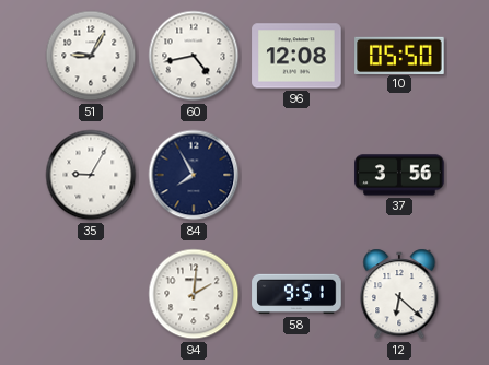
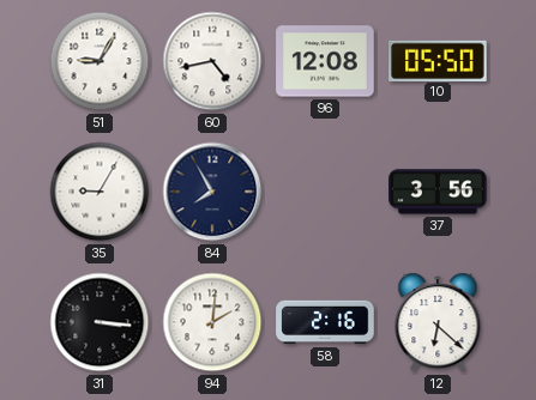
31: none -> 3:16
58: 9:51 -> 2:16
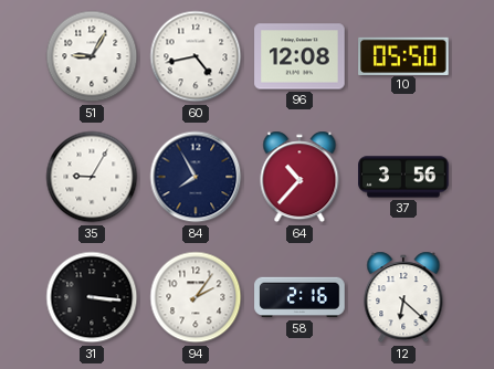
64: none -> 10:37
94: 2:01 -> 2:06
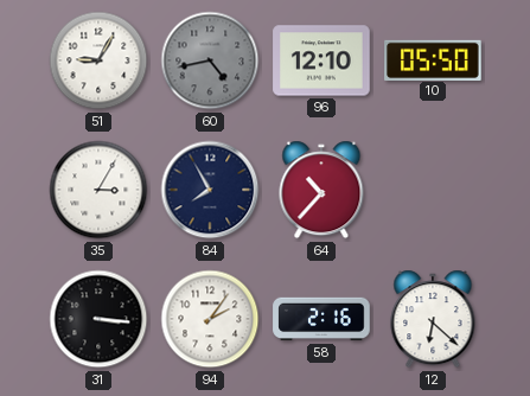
60 dial: white -> grey
96: 12:08 -> 12:10
35: 9:05 -> 3:05
37: 3:56 -> none
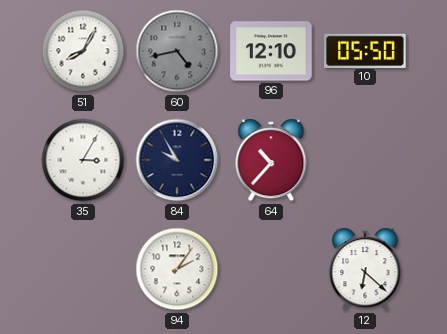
51: 9:05 -> 8:05
84: 7:55 -> 9:55
31: 3:16 -> none
58: 2:16 -> none
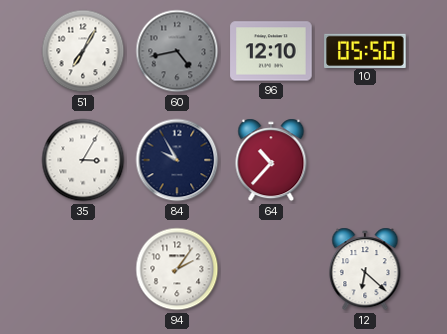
51: 8:05 -> 7:05
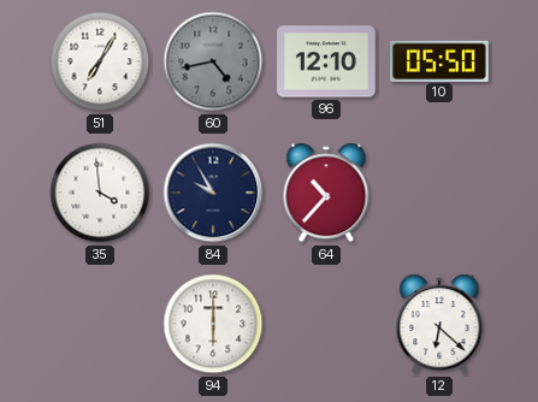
35: 3:05 -> 3:59
94: 2:06 -> 6:00
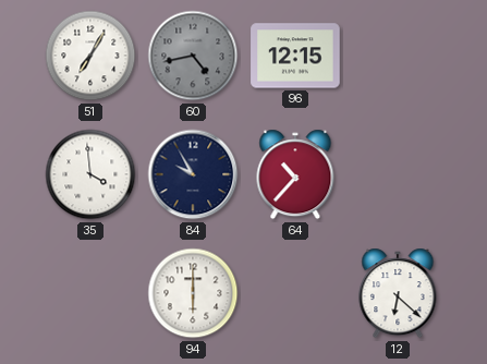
96: 12:10 -> 12:15
10: 05:50 -> none
